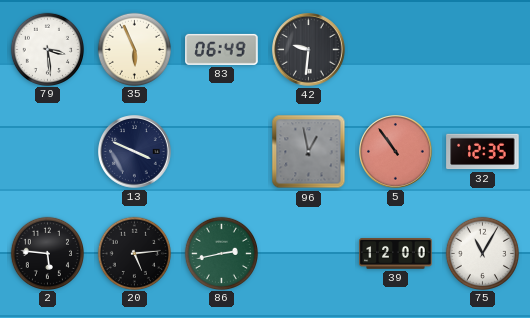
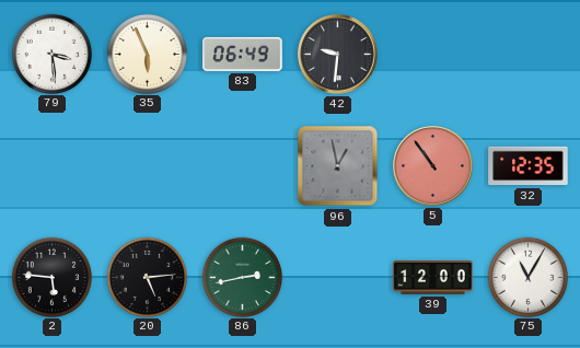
13: 3:49 -> none
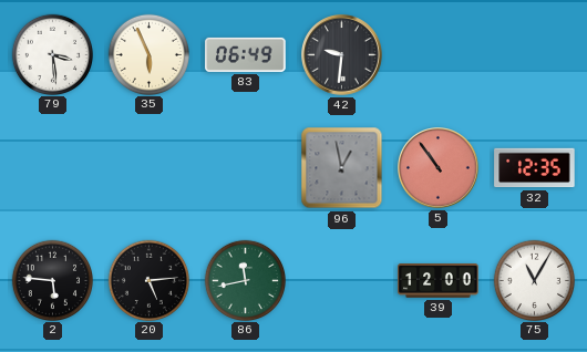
86: 2:43 -> 11:43
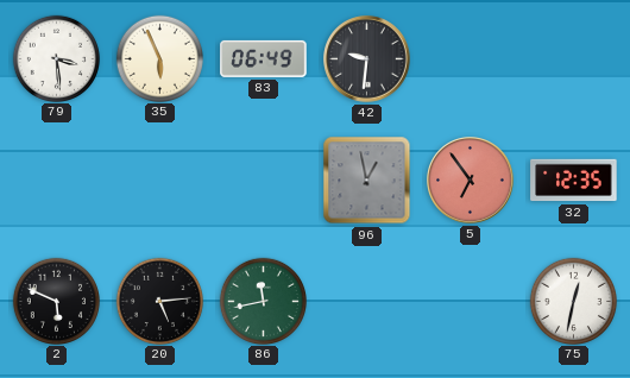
5: 10:54 -> 6:54
2: 5:46 -> 5:49
39: 12:00 -> none
75: 11:05 -> 12:32
